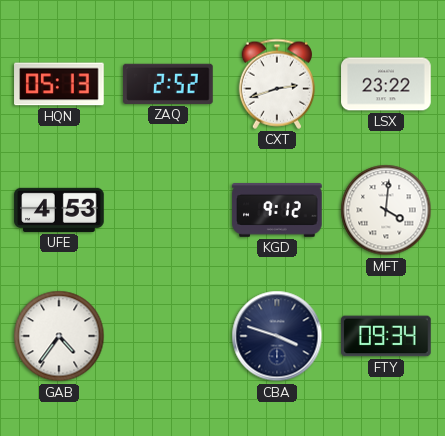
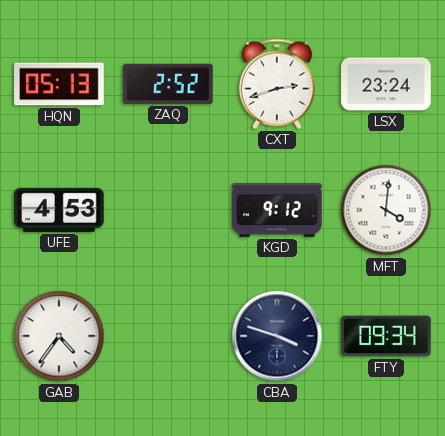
LSX: 23:22 -> 23:24
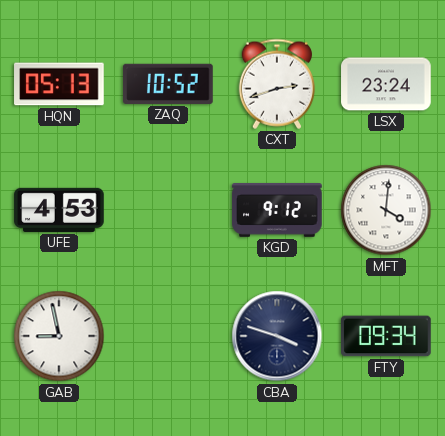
ZAQ: 2:52 -> 10:52
GAB: 4:36 -> 8:58
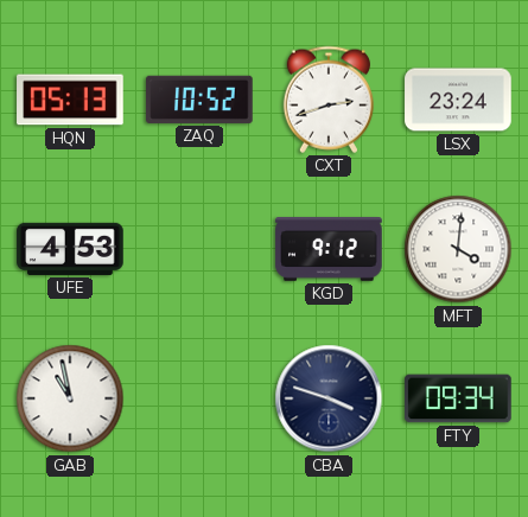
GAB: 8:58 -> 10:58
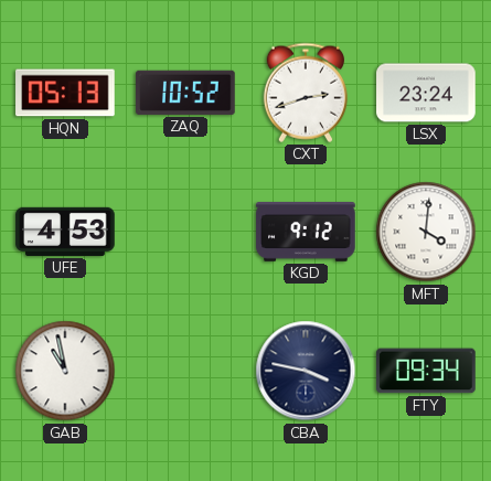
CBA: 3:48 -> 3:47
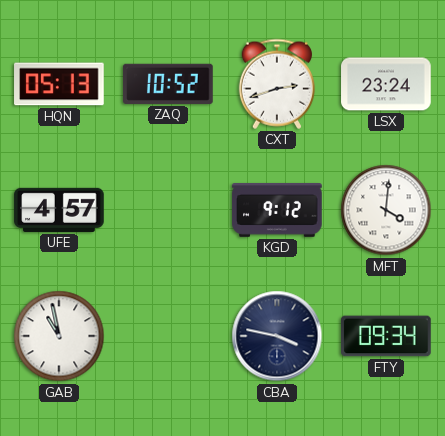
UFE: 4:53 -> 4:57
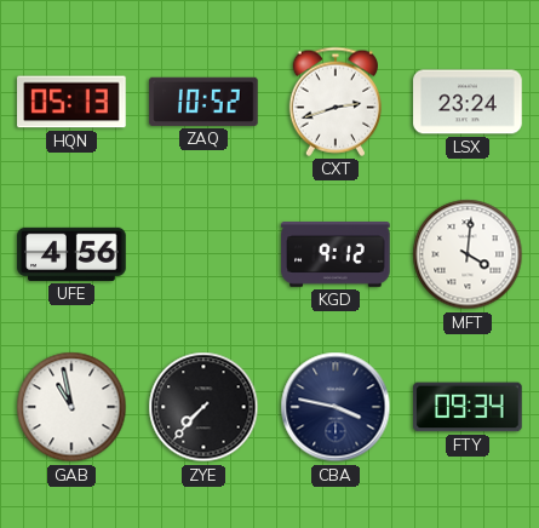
UFE: 4:57 -> 4:56
ZYE: none -> 7:37
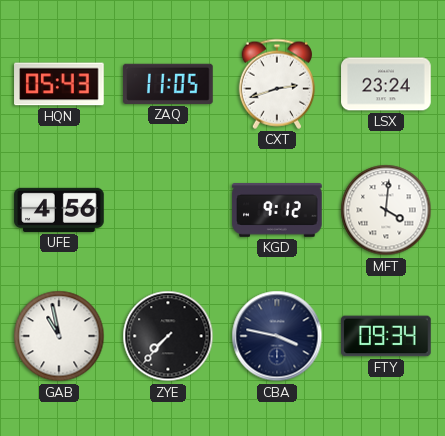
HQN: 05:13 -> 05:43
ZAQ: 10:52 -> 11:05
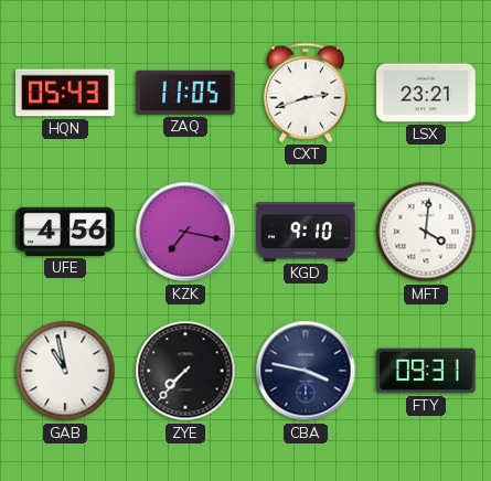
LSX: 23:24 -> 23:21
KZK: none -> 7:17
KGD: 9:12 -> 9:10
FTY: 09:34 -> 09:31
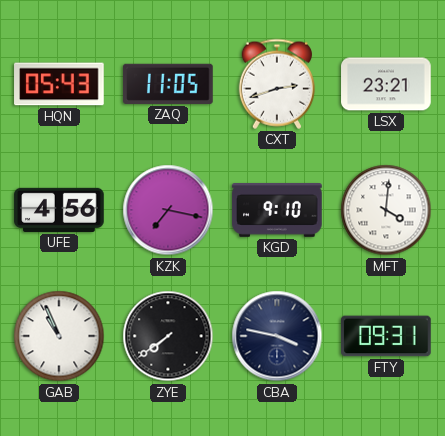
GAB: 10:58 -> 10:56
ZYE: 7:37 -> 7:39
